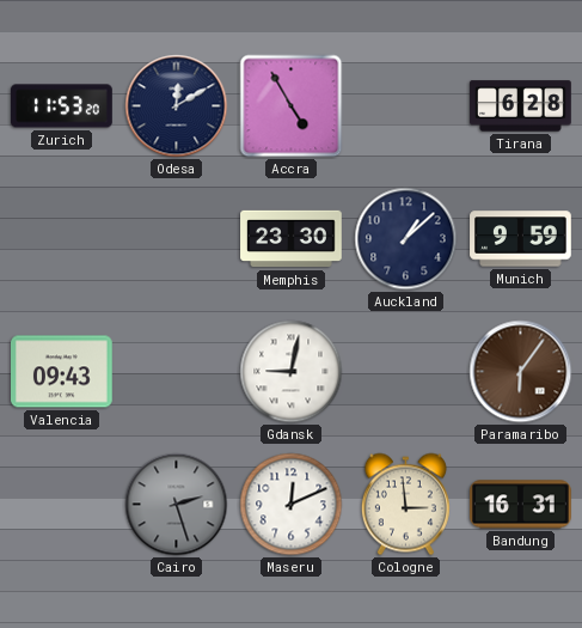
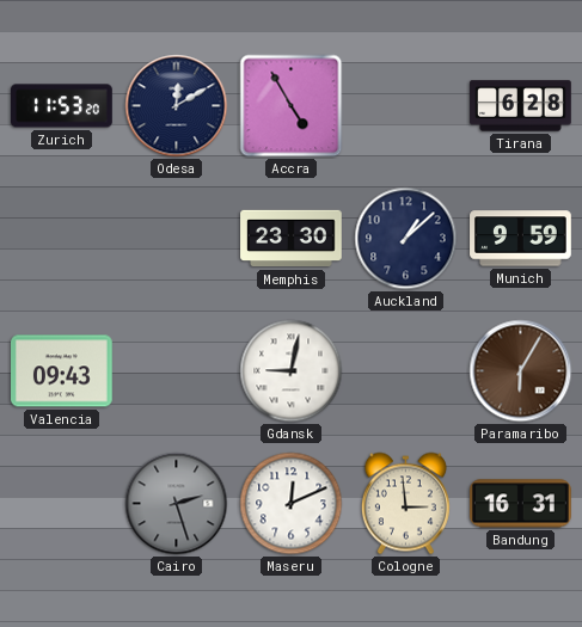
Paramaribo: 6:06 -> 6:05
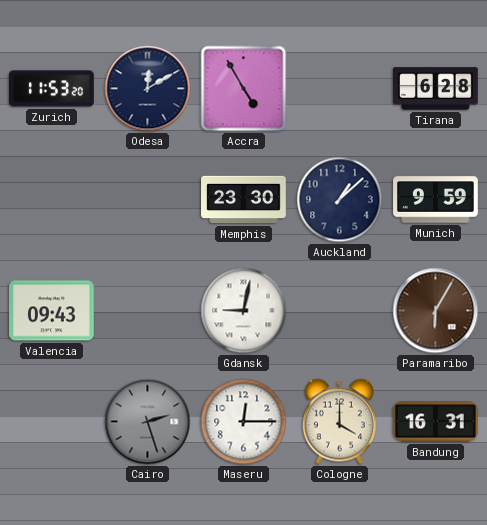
Maseru: 12:11 -> 12:15
Cologne: 2:59 -> 4:00
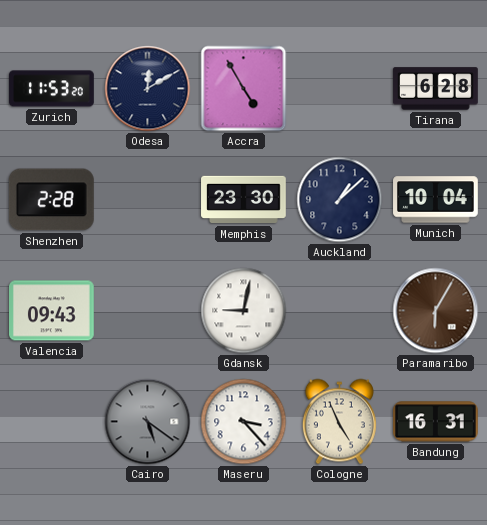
Shenzhen: none -> 2:28
Munich: 9:59 -> 10:04
Cairo: 2:27 -> 5:21
Maseru: 12:15 -> 3:23
Cologne: 4:00 -> 4:56
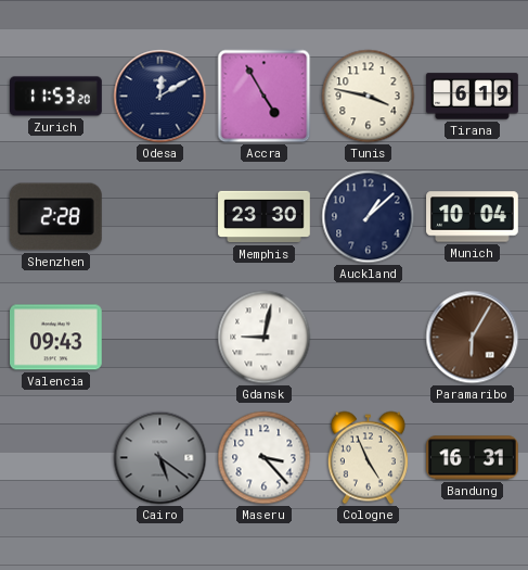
Tunis: none -> 3:47
Tirana: 6:28 -> 6:19
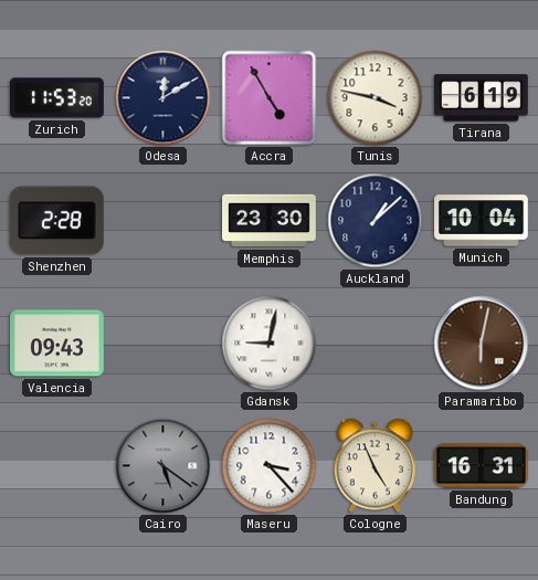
Paramaribo: 6:05 -> 6:02
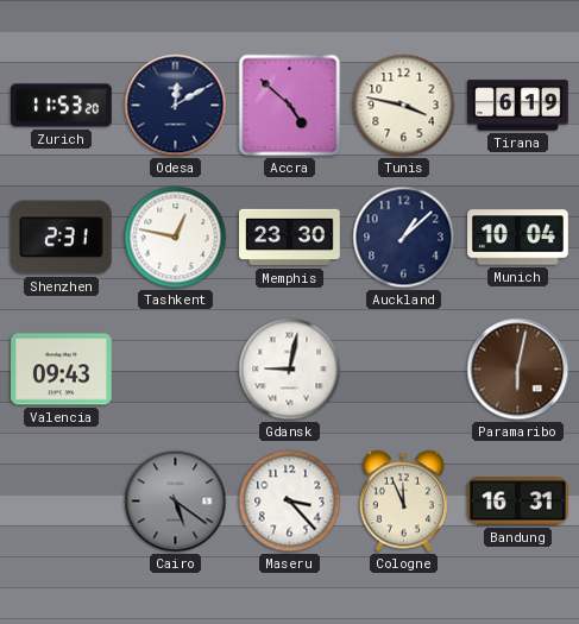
Accra: 4:55 -> 4:52
Shenzhen: 2:28 -> 2:31
Tashkent: none -> 12:47
Cologne: 4:56 -> 11:56
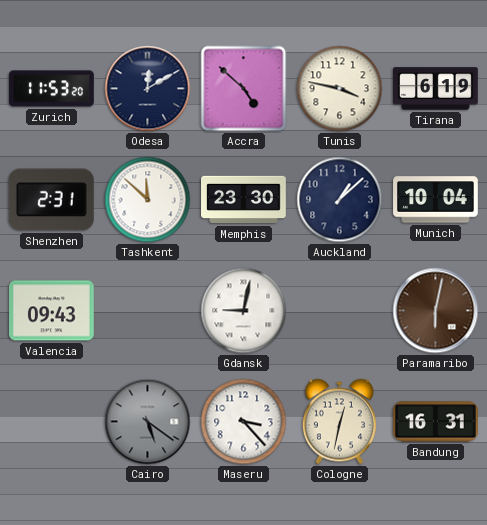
Tashkent: 12:47 -> 11:52
Cologne: 11:56 -> 12:32
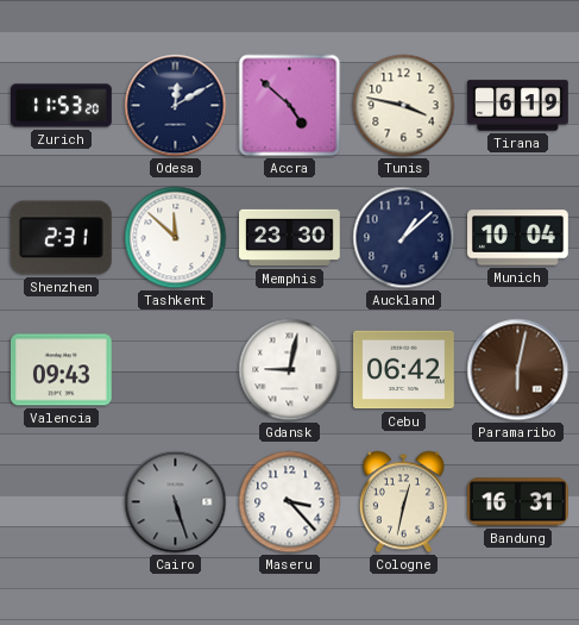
Cebu: none -> 06:42
Cairo: 5:21 -> 5:27
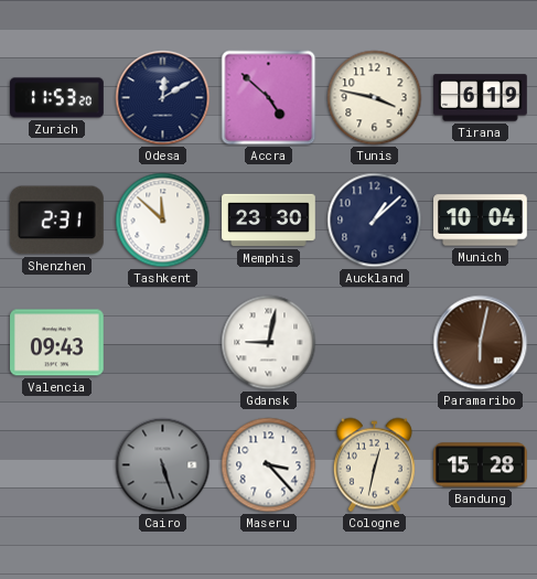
Cebu: 06:42 -> none
Bandung: 16:31 -> 15:28
